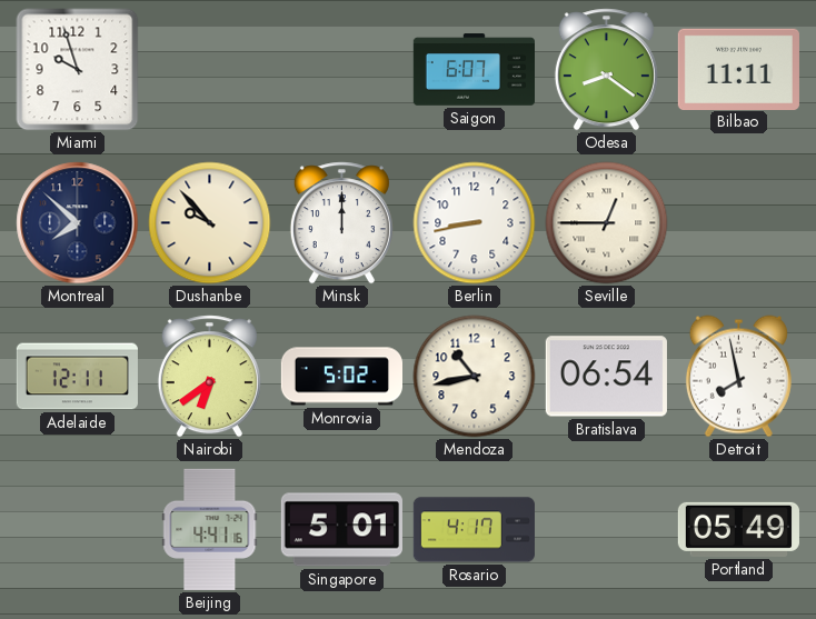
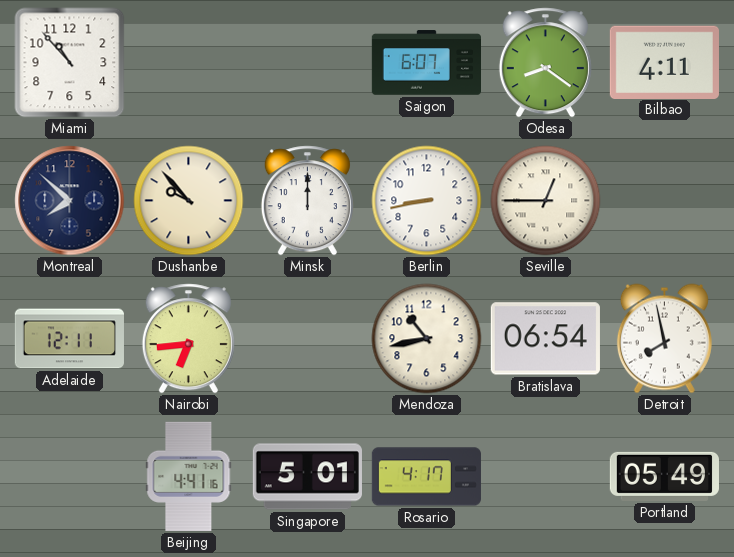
Miami: 9:57 -> 10:53
Bilbao: 11:11 -> 4:11
Nairobi: 6:39 -> 6:44
Monrovia: 5:02 -> none
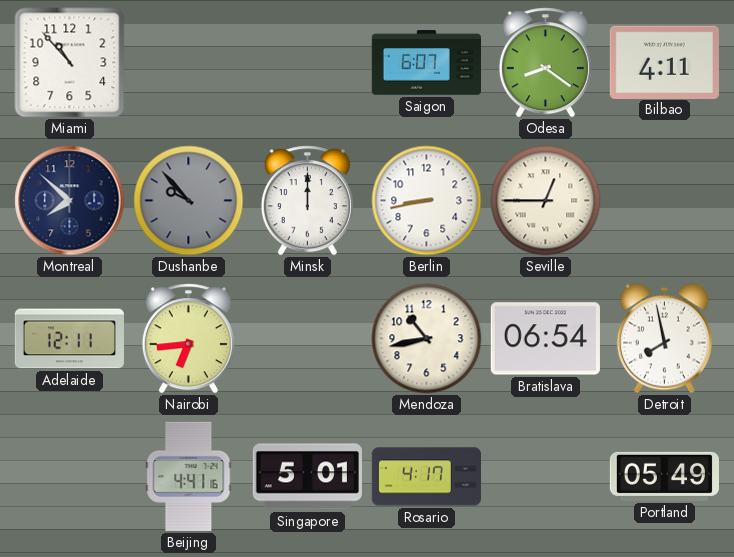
Dushanbe dial: cream -> grey
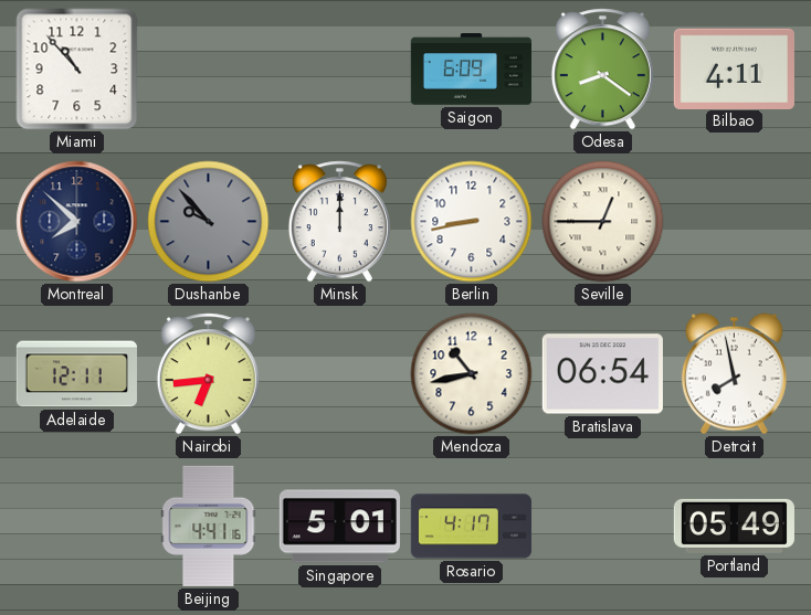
Saigon: 6:07 -> 6:09
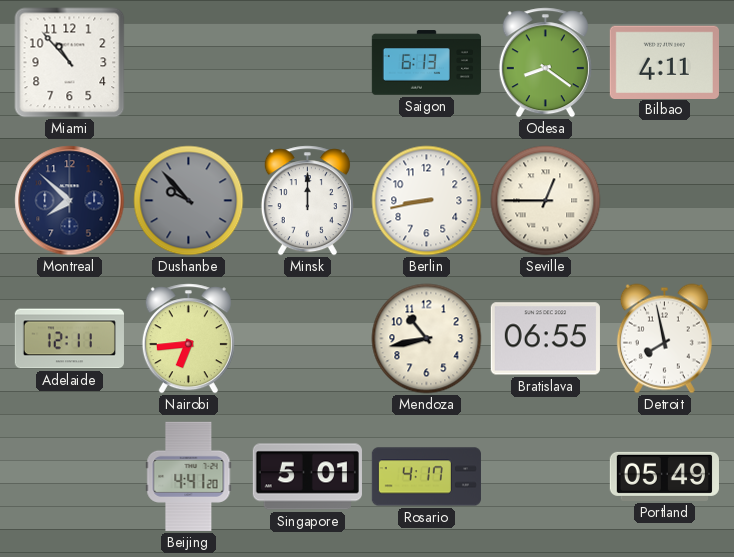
Saigon: 6:09 -> 6:13
Bratislava: 06:54 -> 06:55
Beijing: 4:41:16 -> 4:41:20
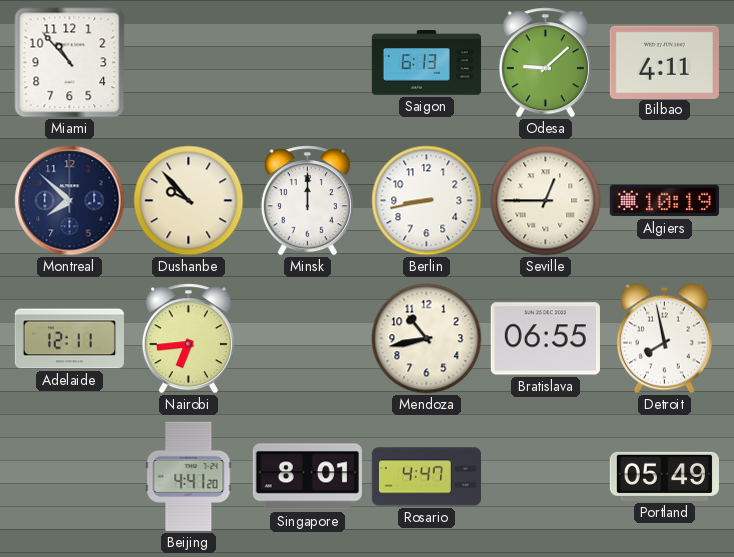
Odesa: 8:21 -> 9:08
Dushanbe dial: grey -> cream
Algiers: none -> 10:19
Singapore: 5:01 -> 8:01
Rosario: 4:17 -> 4:47
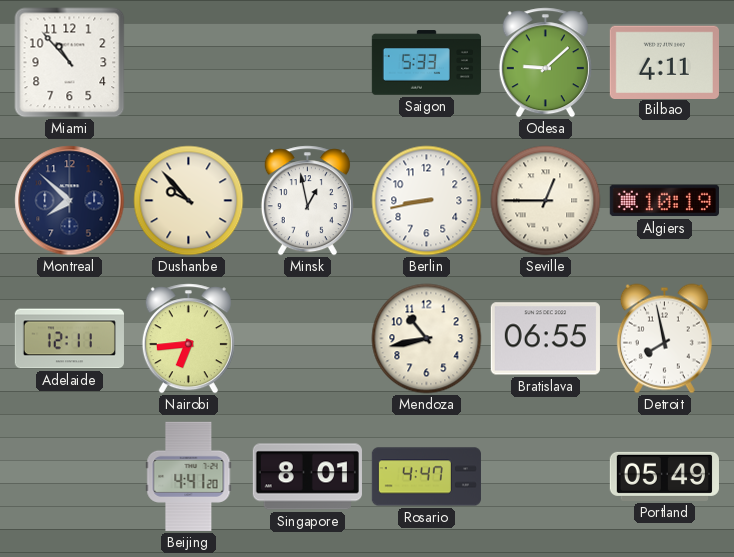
Saigon: 6:13 -> 5:33
Minsk: 12:00 -> 12:58
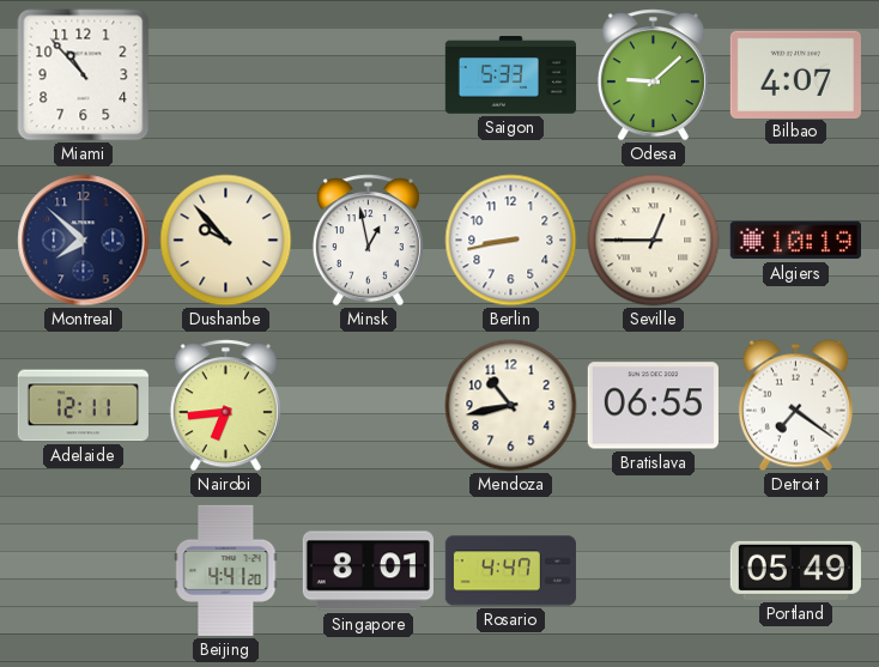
Bilbao: 4:11 -> 4:07
Detroit: 7:58 -> 7:21
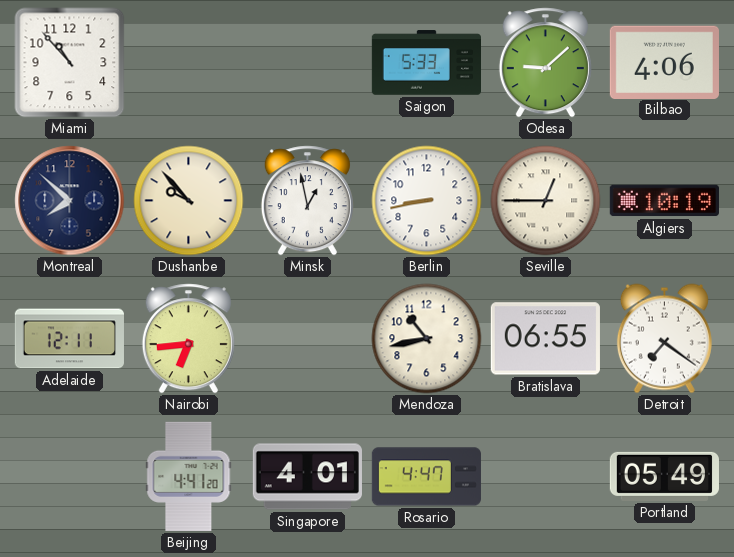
Bilbao: 4:07 -> 4:06
Singapore: 8:01 -> 4:01
